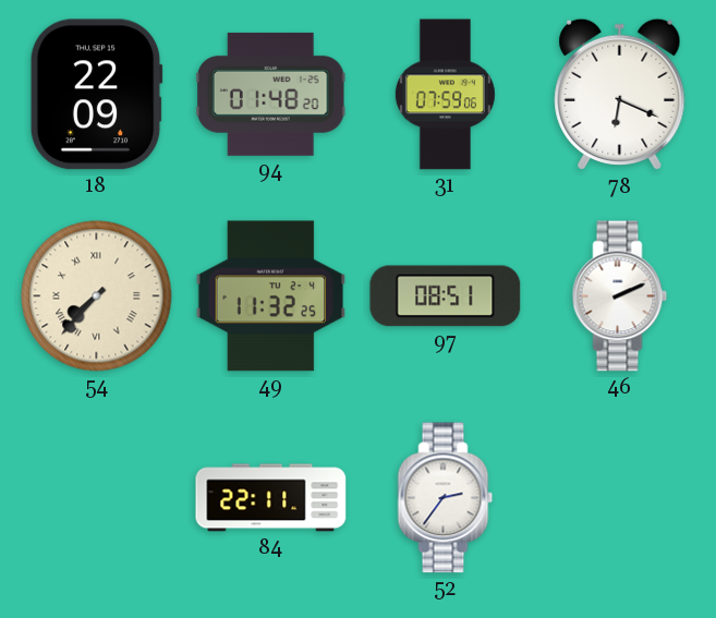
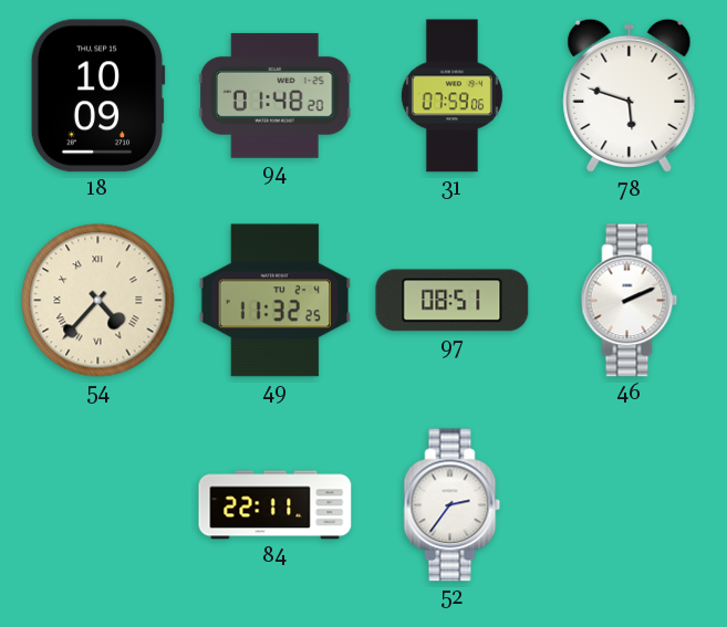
18: 22:09 -> 10:09
78: 6:19 -> 5:48
54: 7:37 -> 4:37
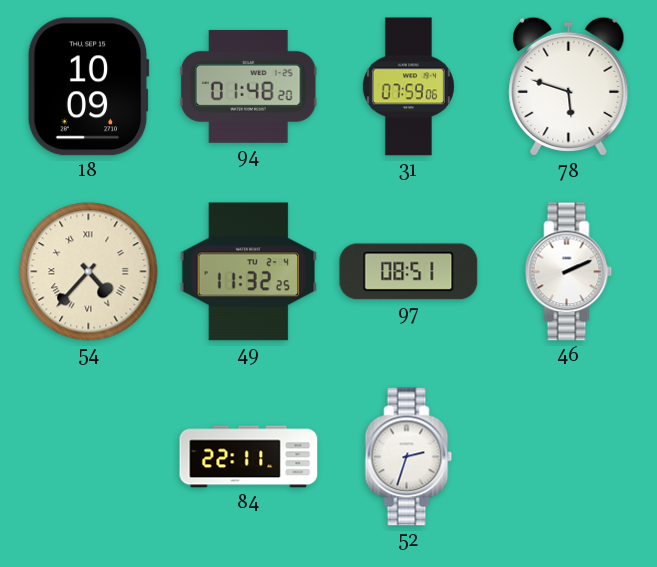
52: 2:36 -> 2:33
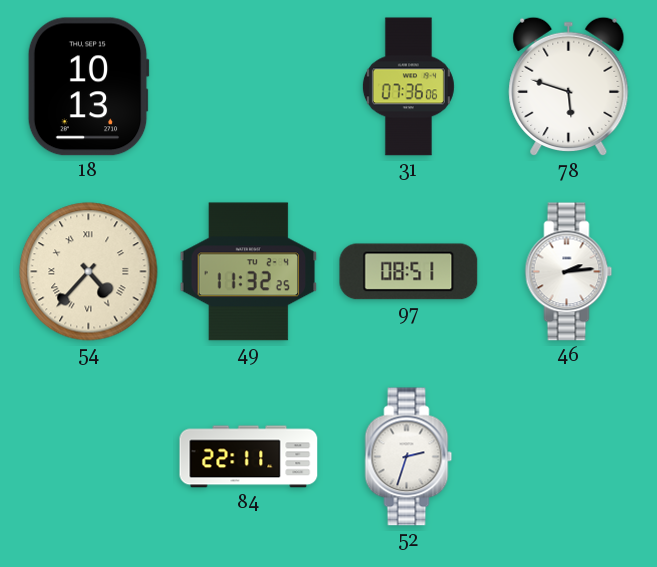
18: 10:09 -> 10:13
94: 01:48 -> none
31: 07:59 -> 07:36
46: 2:11 -> 2:14
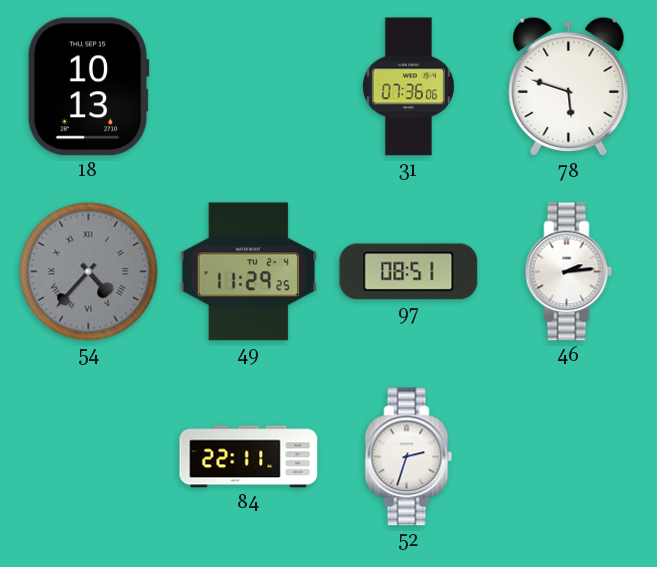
54 dial: cream -> grey
49: 11:32 -> 11:29
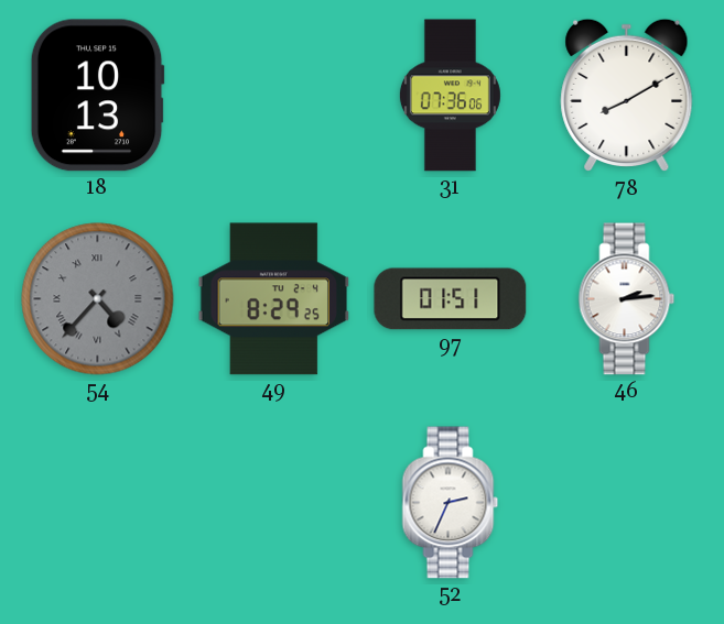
78: 5:48 -> 8:10
49: 11:29 -> 8:29
97: 08:51 -> 01:51
84: 22:11 -> none
52: 2:33 -> 2:34
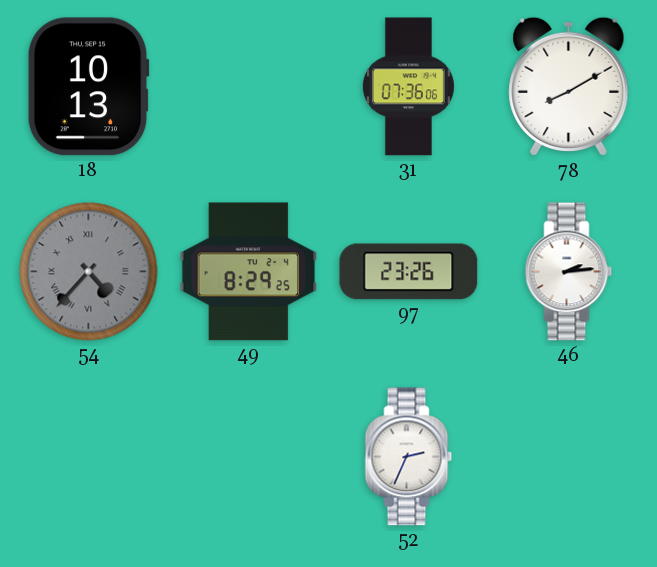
97: 01:51 -> 23:26
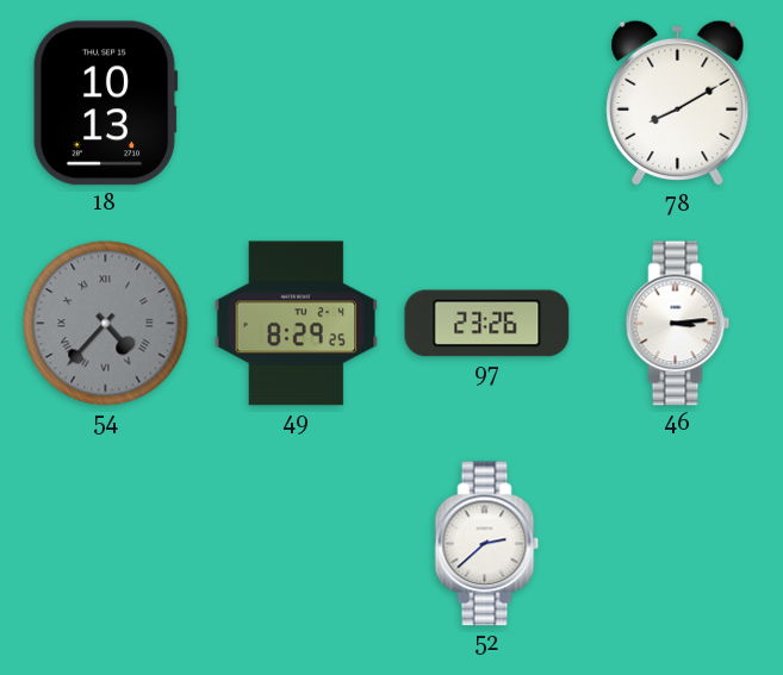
31: 07:36 -> none
46: 2:14 -> 3:14
52: 2:34 -> 2:38
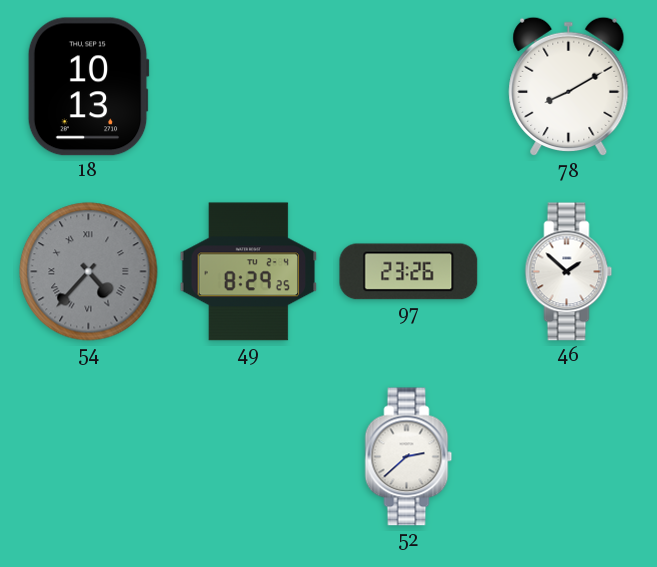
46: 3:14 -> 1:52
